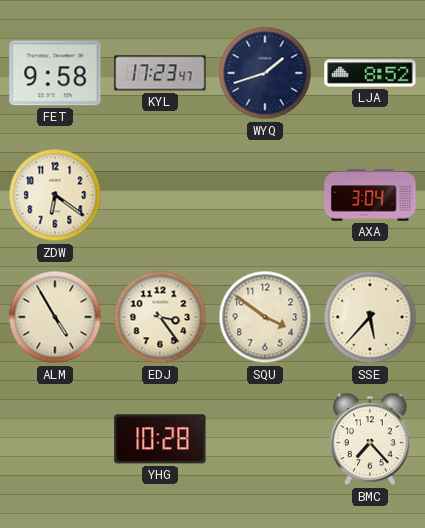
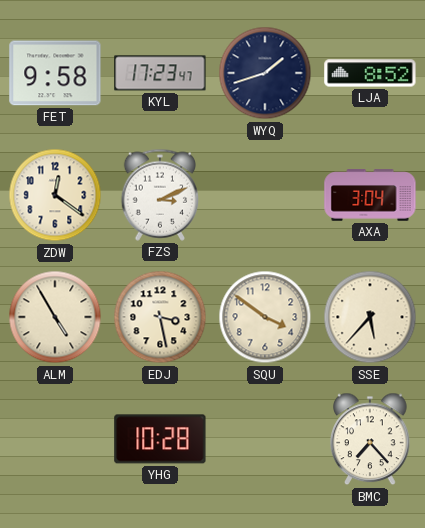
ZDW: 6:21 -> 12:21
FZS: none -> 3:11
EDJ: 3:24 -> 3:28
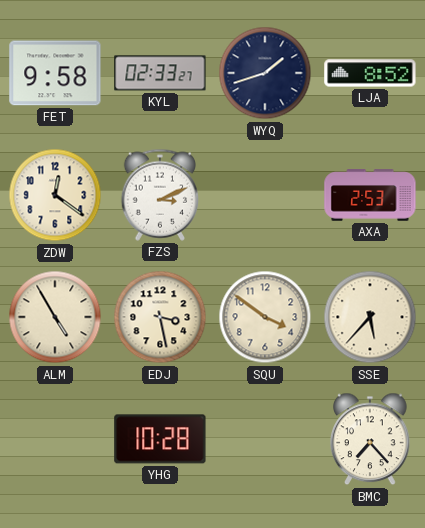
KYL: 17:23 -> 02:33
AXA: 3:04 -> 2:53
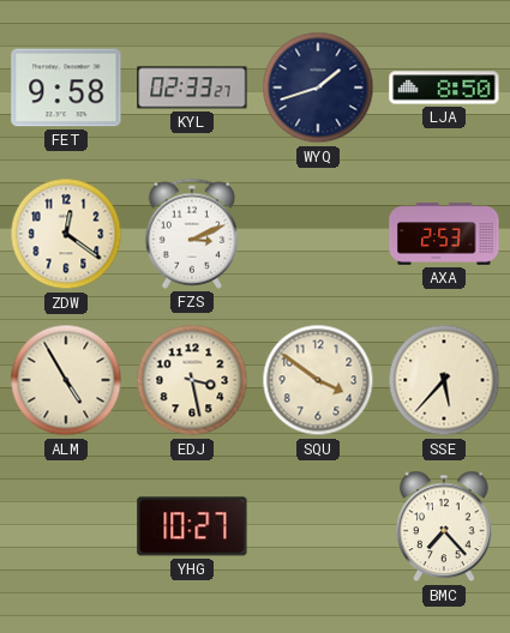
LJA: 8:52 -> 8:50
YHG: 10:28 -> 10:27
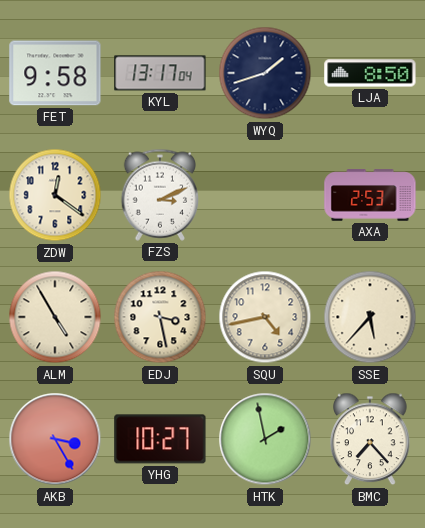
KYL: 02:33 -> 13:17
SQU: 3:51 -> 4:43
AKB: none -> 3:25
HTK: none -> 1:58
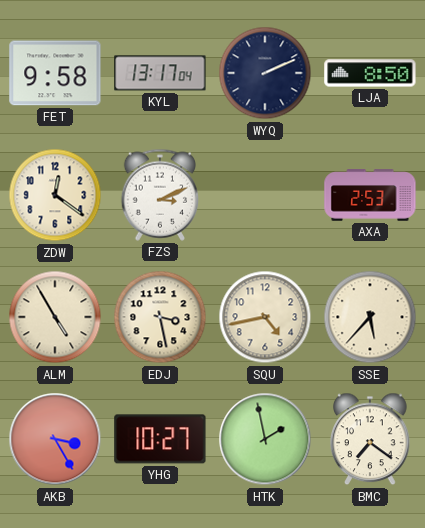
WYQ: 1:42 -> 2:11
BMC: 7:23 -> 7:21
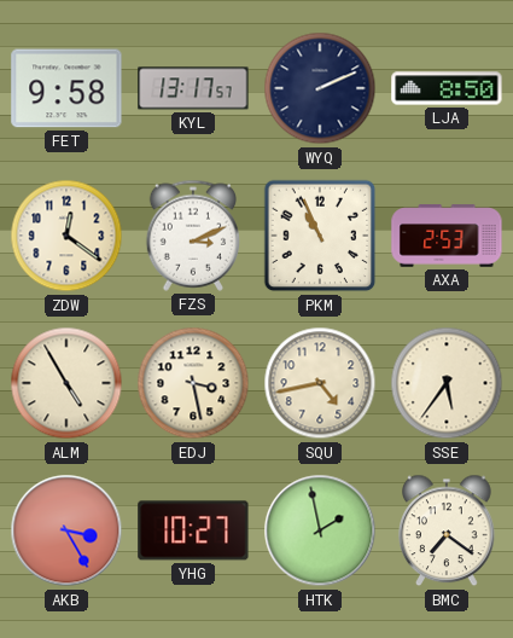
KYL: 13:17:04 -> 13:17:57
PKM: none -> 10:56
SSE: 5:37 -> 5:36
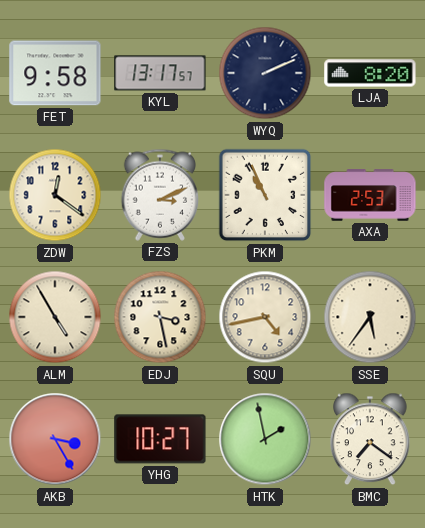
LJA: 8:50 -> 8:20
